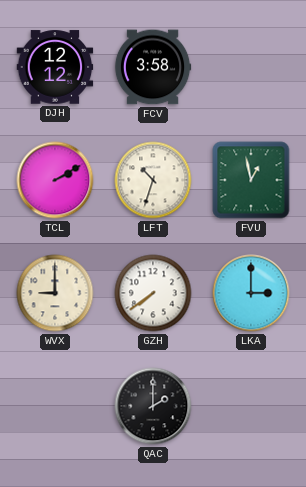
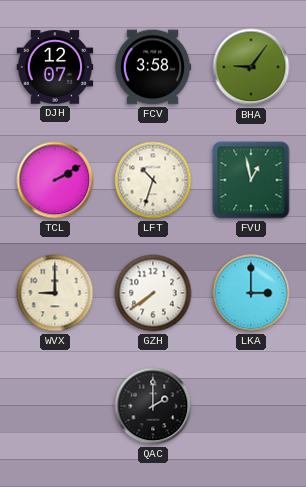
DJH: 12:12 -> 12:07
BHA: none -> 9:06
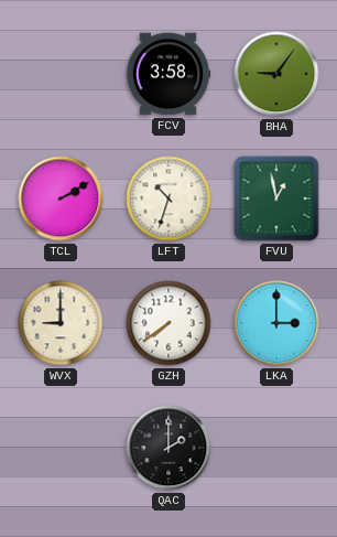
DJH: 12:07 -> none
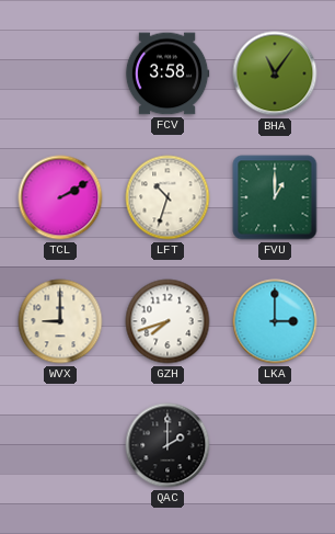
BHA: 9:06 -> 11:06
FVU: 12:58 -> 1:00
GZH: 7:39 -> 7:42
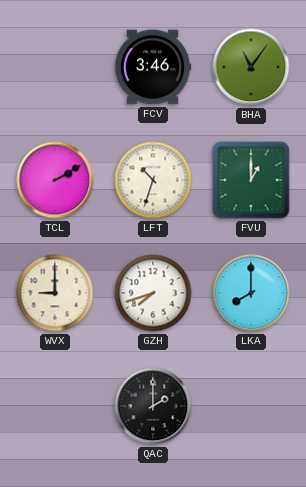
FCV: 3:58 -> 3:46
LKA: 3:00 -> 8:00
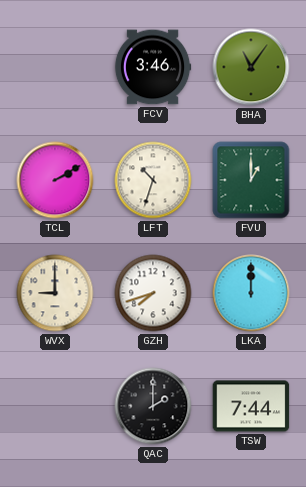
LKA: 8:00 -> 12:00
TSW: none -> 7:44
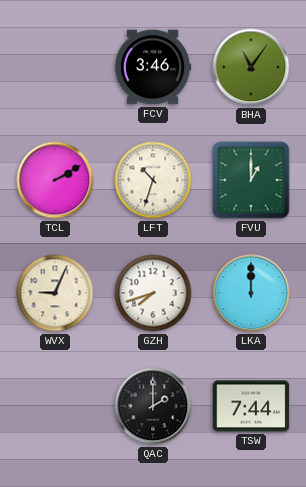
WVX: 9:00 -> 9:04
